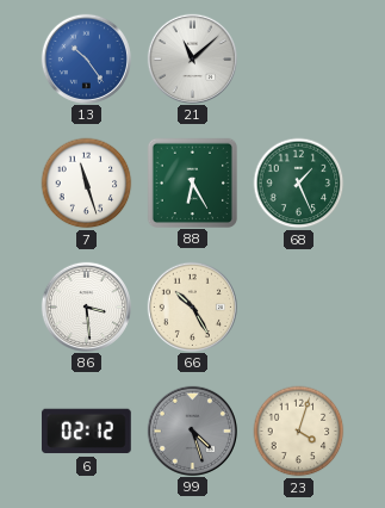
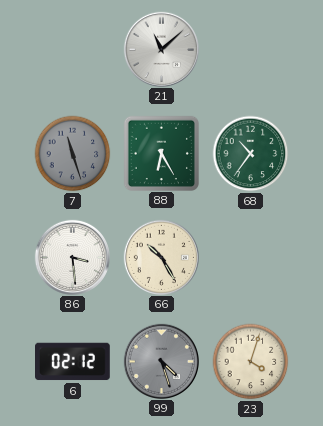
13: 10:24 -> none
7 dial: white -> grey
68: 1:26 -> 10:36
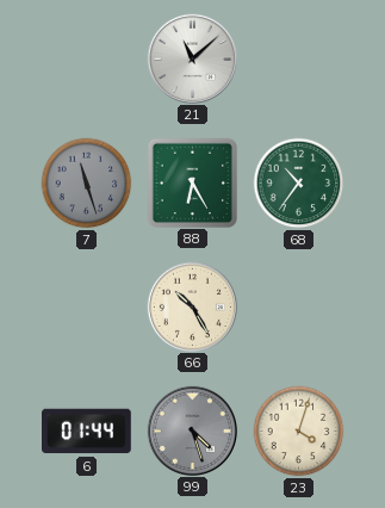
86: 3:29 -> none
6: 02:12 -> 01:44
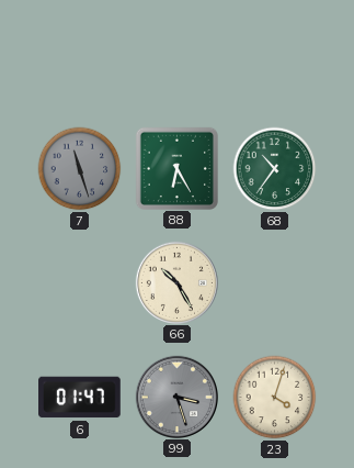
21: 11:08 -> none
6: 01:44 -> 01:47
99: 4:27 -> 3:27
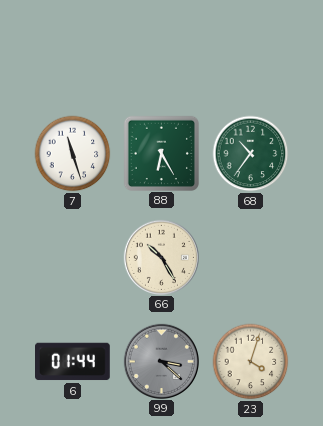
7 dial: grey -> white
6: 01:47 -> 01:44
99: 3:27 -> 3:22
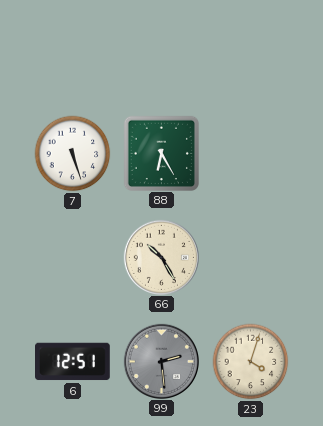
7: 11:27 -> 5:27
68: 10:36 -> none
6: 01:44 -> 12:51
99: 3:22 -> 2:29
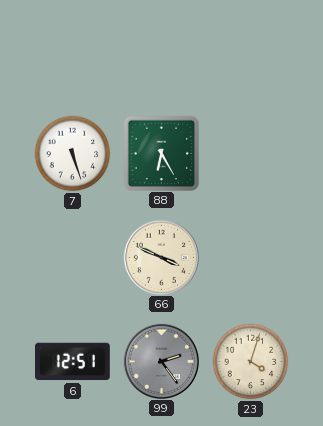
66: 10:25 -> 3:49
99: 2:29 -> 2:24
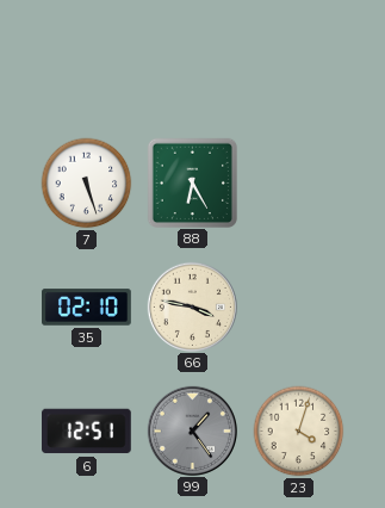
35: none -> 02:10
66: 3:49 -> 3:47
99: 2:24 -> 1:24
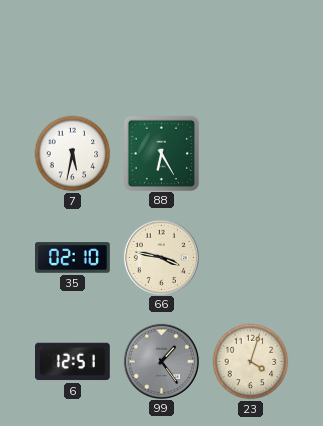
7: 5:27 -> 5:32
